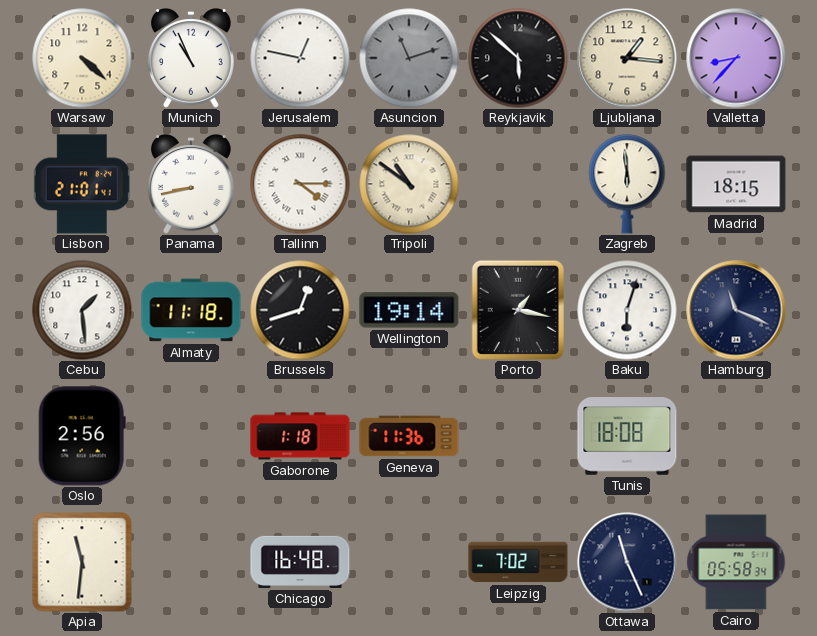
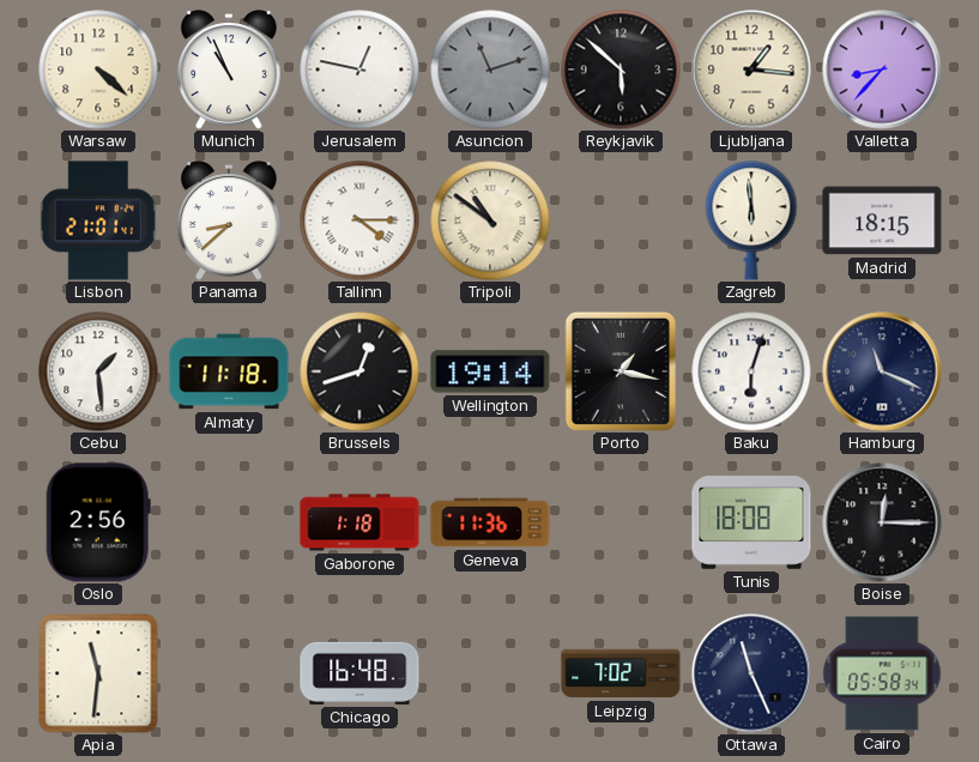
Panama: 8:43 -> 8:38
Boise: none -> 12:15
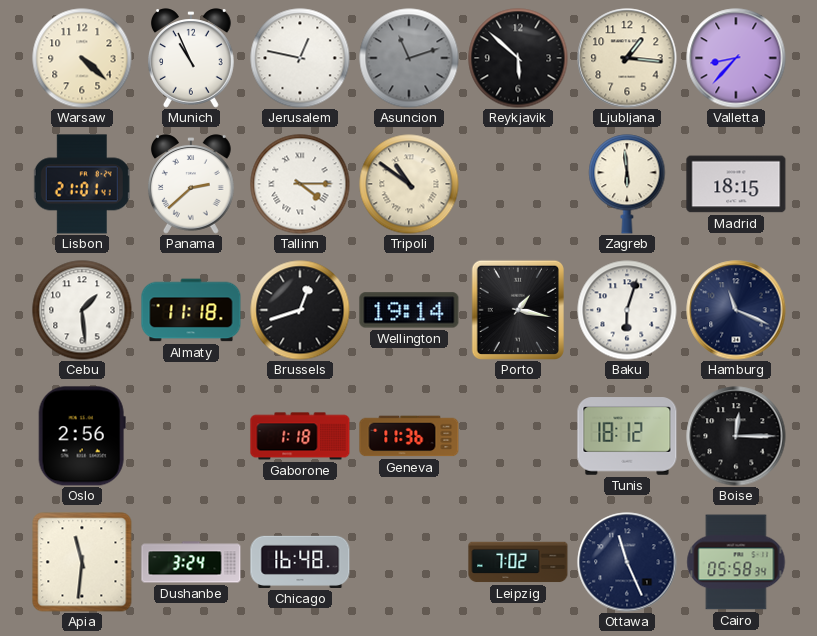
Panama: 8:38 -> 2:38
Tunis: 18:08 -> 18:12
Dushanbe: none -> 3:24
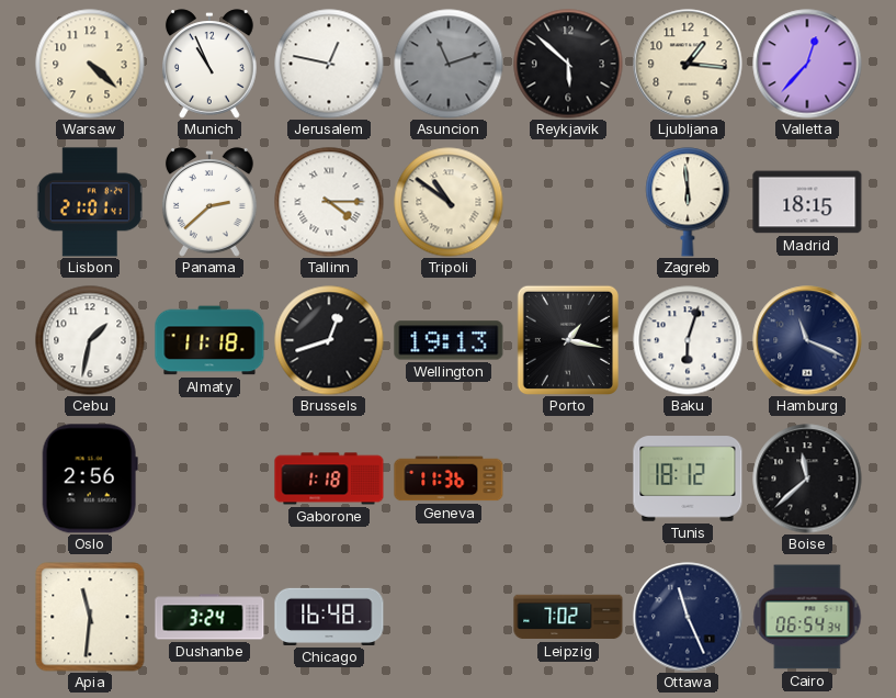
Valletta: 8:37 -> 12:37
Cebu: 1:29 -> 1:32
Wellington: 19:14 -> 19:13
Boise: 12:15 -> 11:38
Cairo: 05:58 -> 06:54
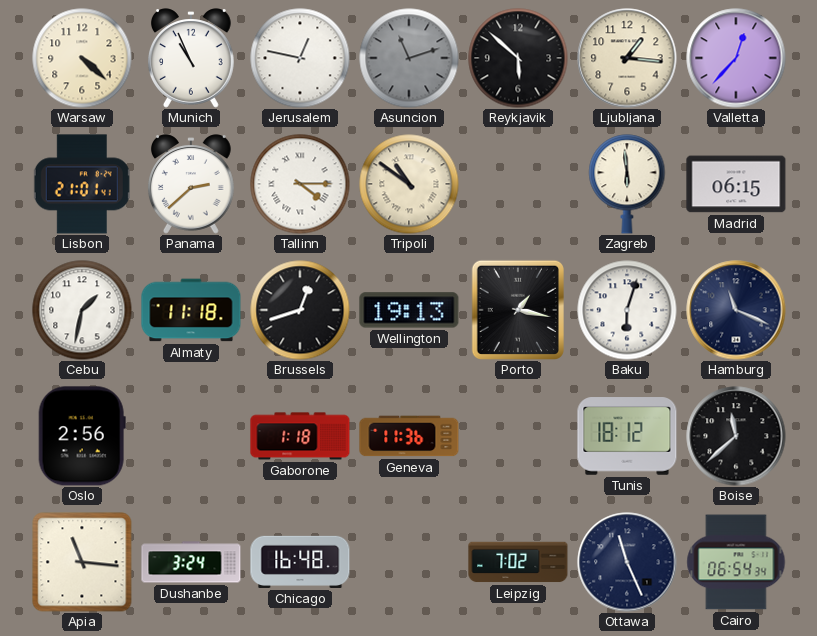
Madrid: 18:15 -> 06:15
Apia: 11:31 -> 11:16
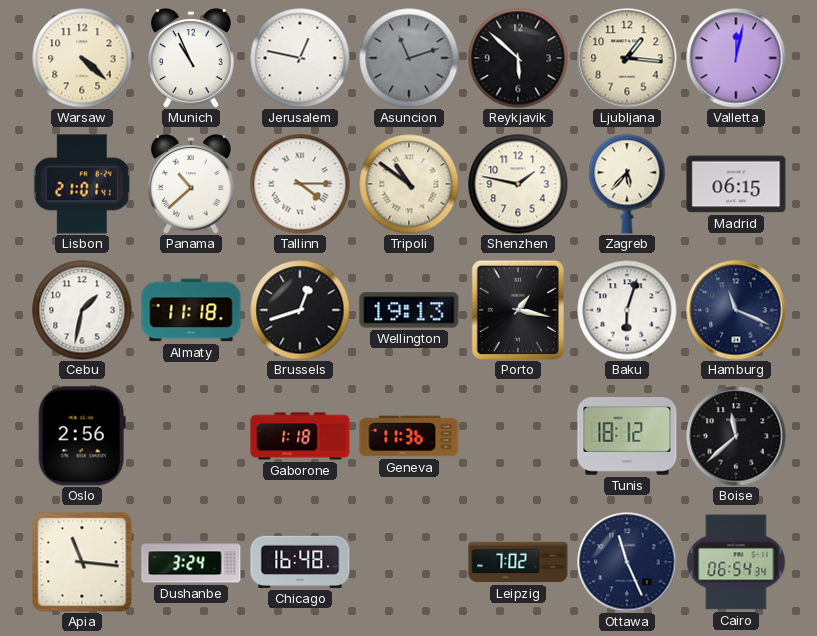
Valletta: 12:37 -> 12:02
Panama: 2:38 -> 10:38
Shenzhen: none -> 1:47
Zagreb: 5:59 -> 5:37
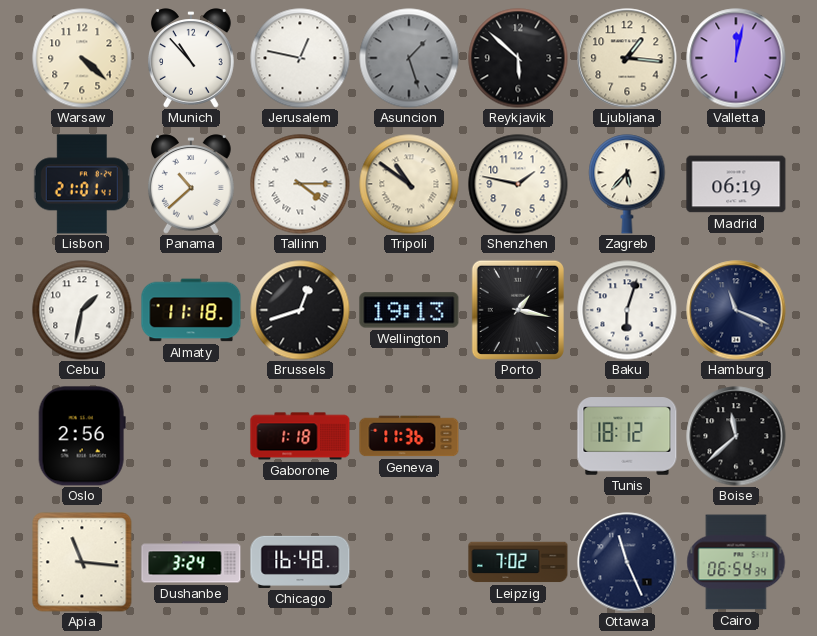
Munich: 10:56 -> 10:53
Asuncion: 11:12 -> 1:27
Madrid: 06:15 -> 06:19
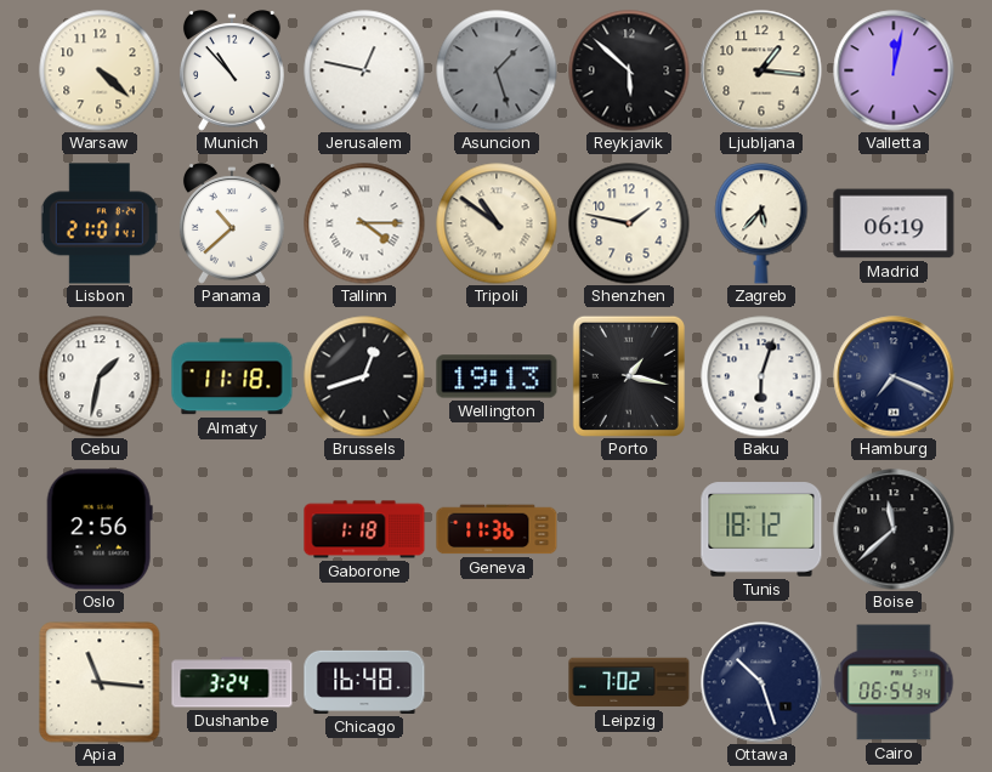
Hamburg: 11:19 -> 7:19
Ottawa: 11:26 -> 10:27
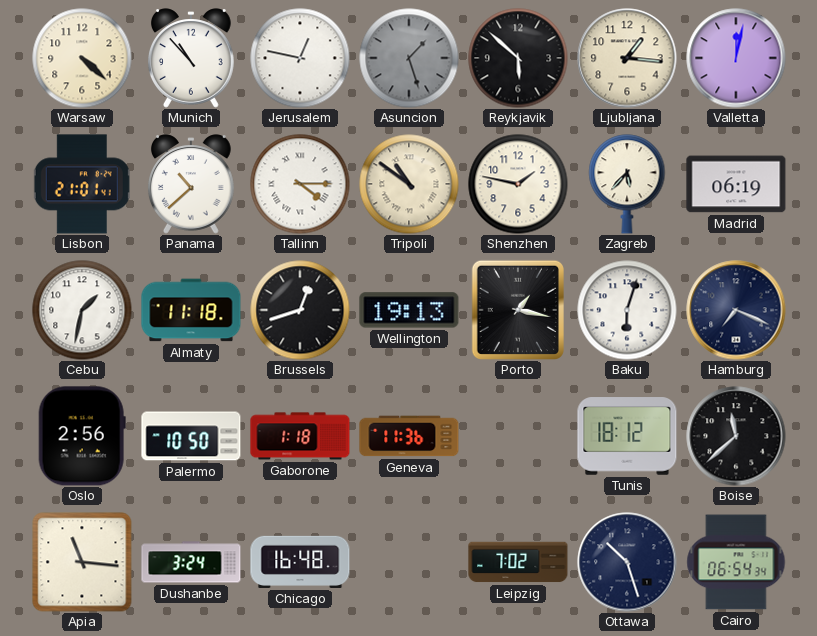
Palermo: none -> 10:50
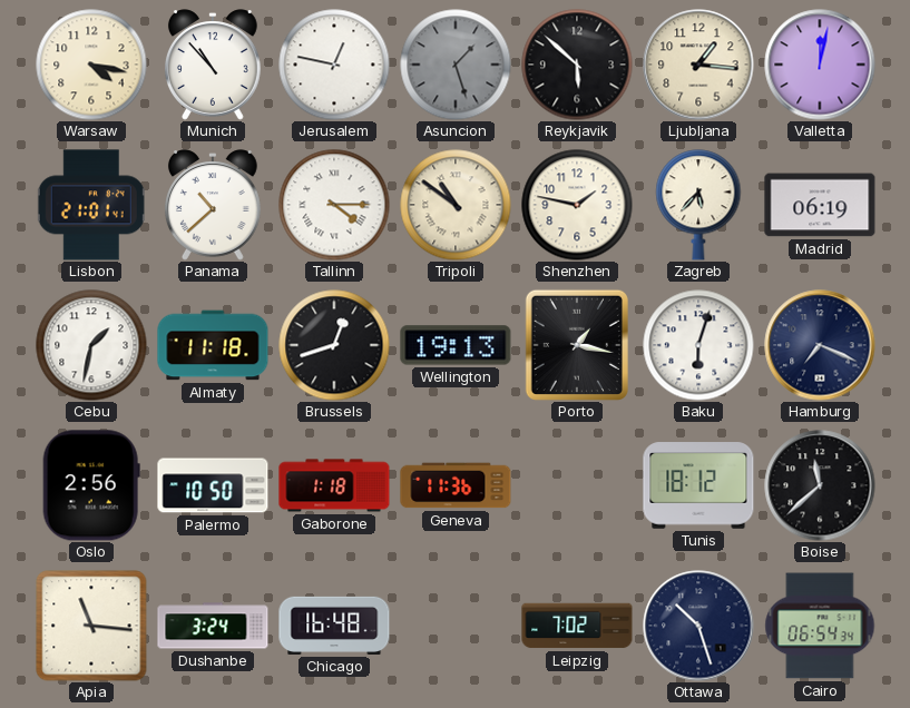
Warsaw: 4:22 -> 4:17
